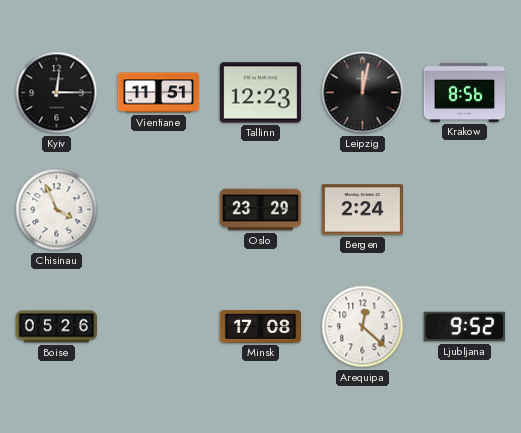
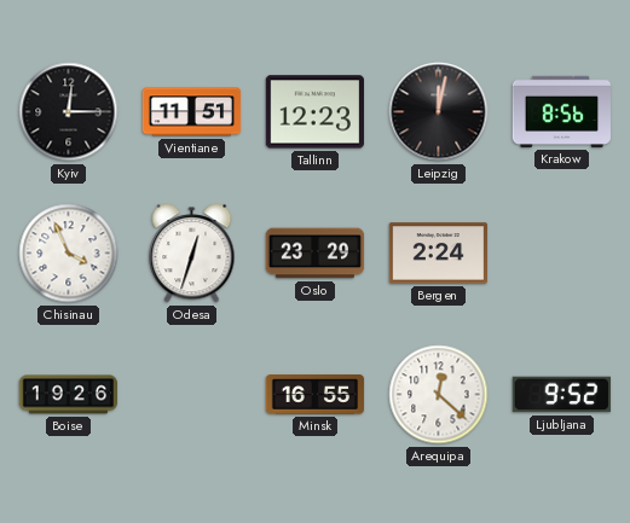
Odesa: none -> 12:33
Boise: 05:26 -> 19:26
Minsk: 17:08 -> 16:55
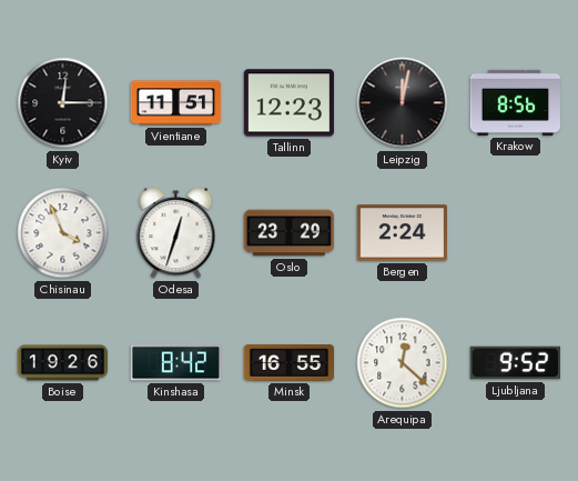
Kinshasa: none -> 8:42
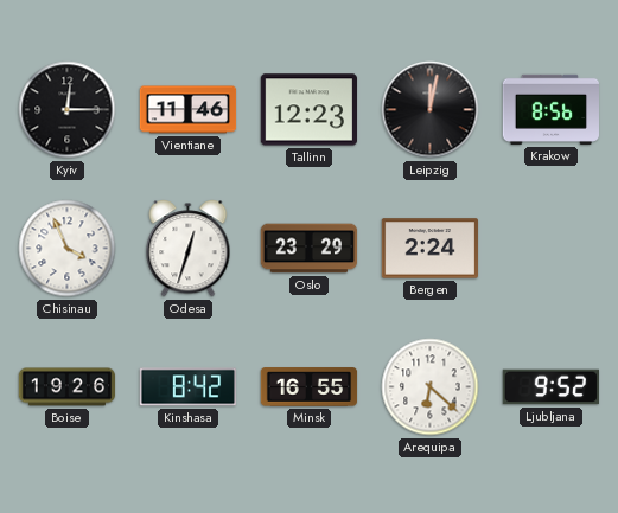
Vientiane: 11:51 -> 11:46
Arequipa: 12:22 -> 6:22
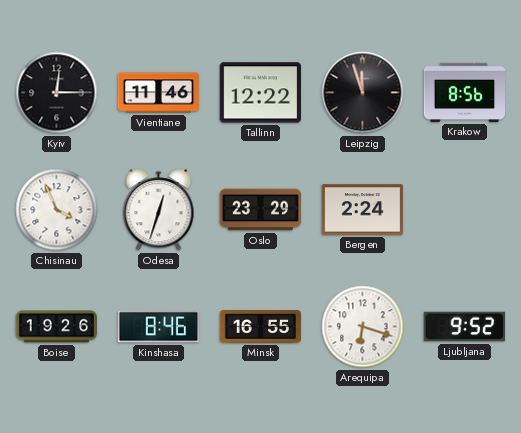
Tallinn: 12:23 -> 12:22
Leipzig: 12:02 -> 11:57
Kinshasa: 8:42 -> 8:46
Arequipa: 6:22 -> 6:18
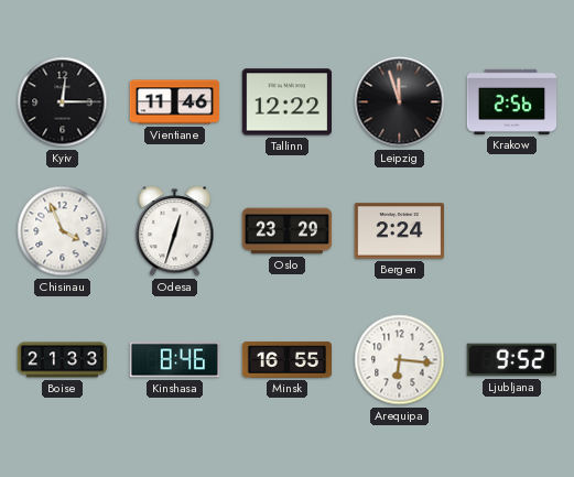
Krakow: 8:56 -> 2:56
Boise: 19:26 -> 21:33
Arequipa: 6:18 -> 6:16
